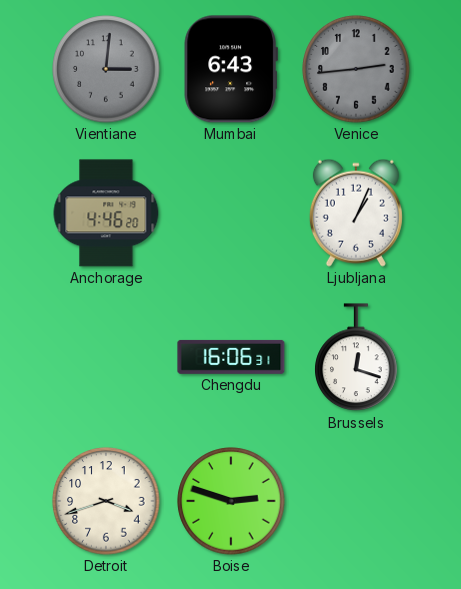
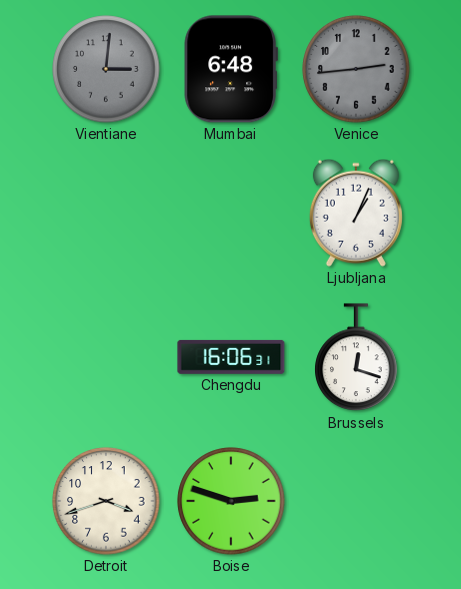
Mumbai: 6:43 -> 6:48
Anchorage: 4:46 -> none
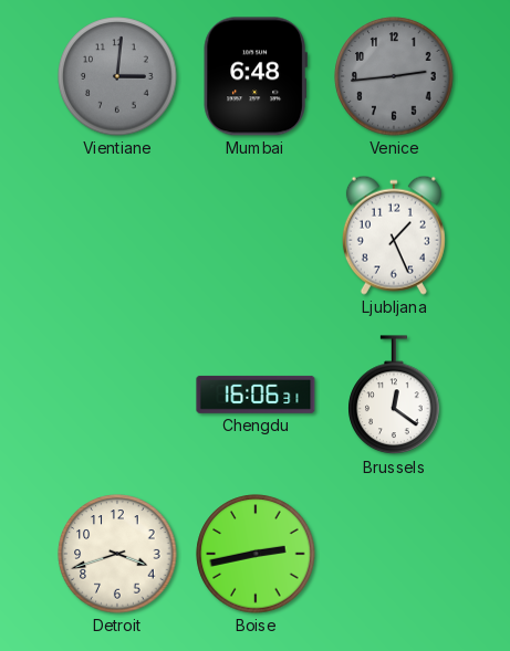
Ljubljana: 1:04 -> 1:26
Brussels: 12:18 -> 12:21
Boise: 2:48 -> 2:43
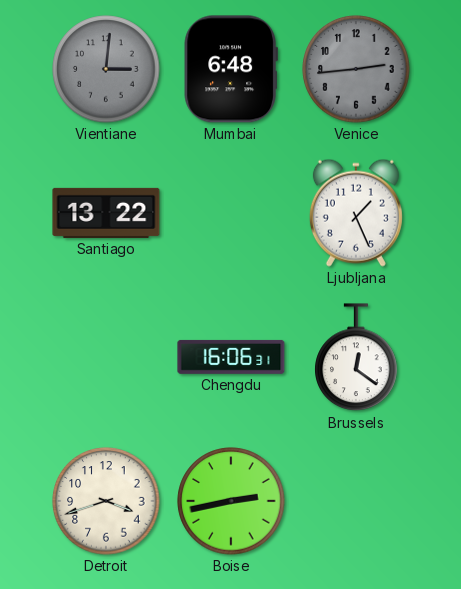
Santiago: none -> 13:22
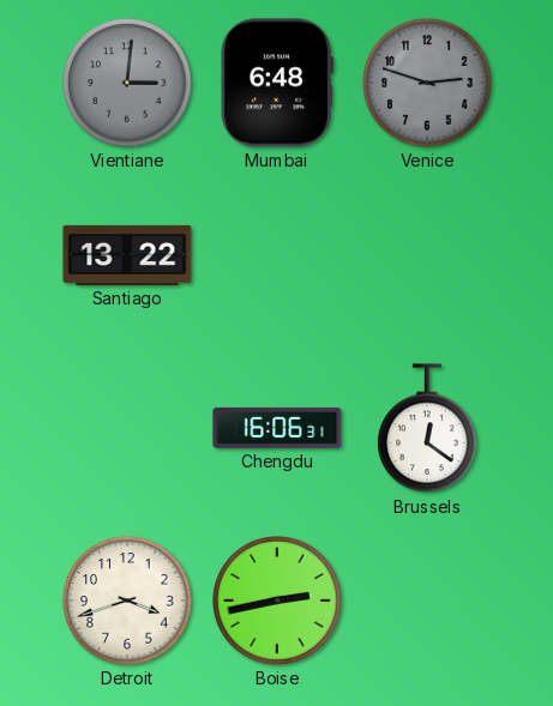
Venice: 2:44 -> 2:48
Ljubljana: 1:26 -> none
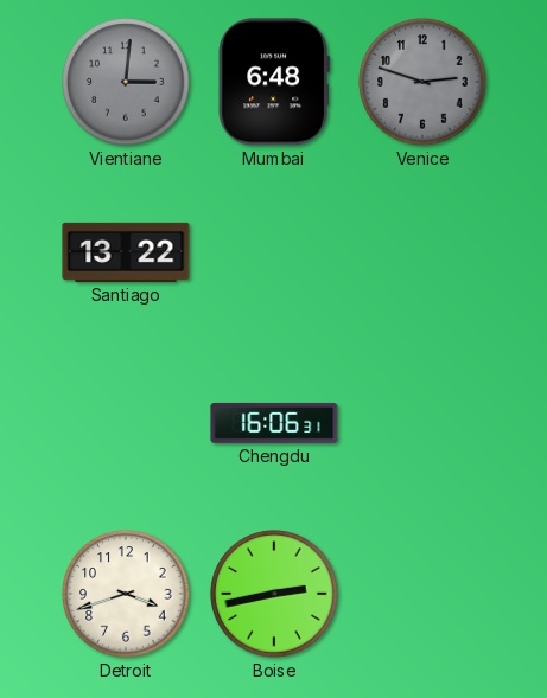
Brussels: 12:21 -> none
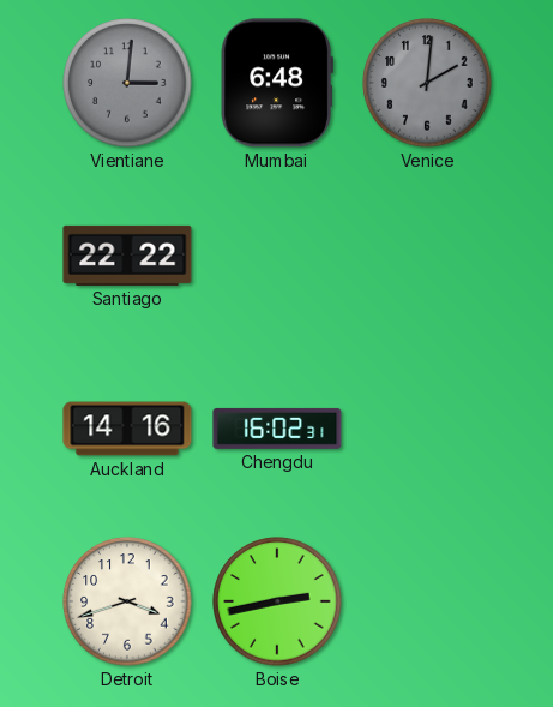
Venice: 2:48 -> 2:01
Santiago: 13:22 -> 22:22
Auckland: none -> 14:16
Chengdu: 16:06 -> 16:02
